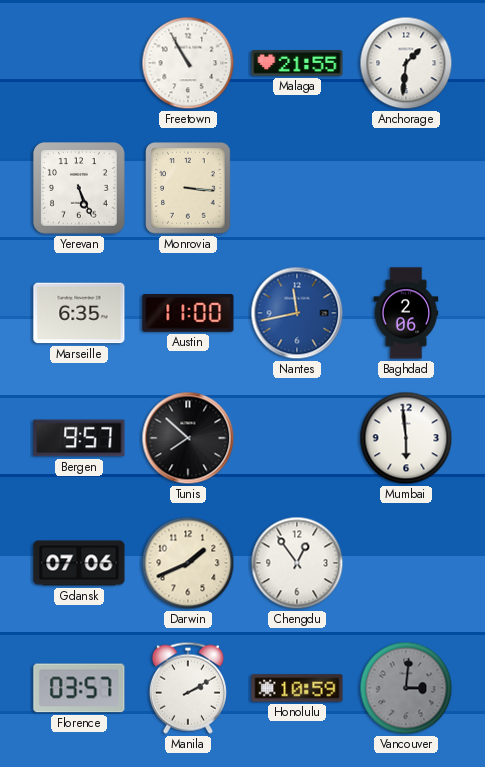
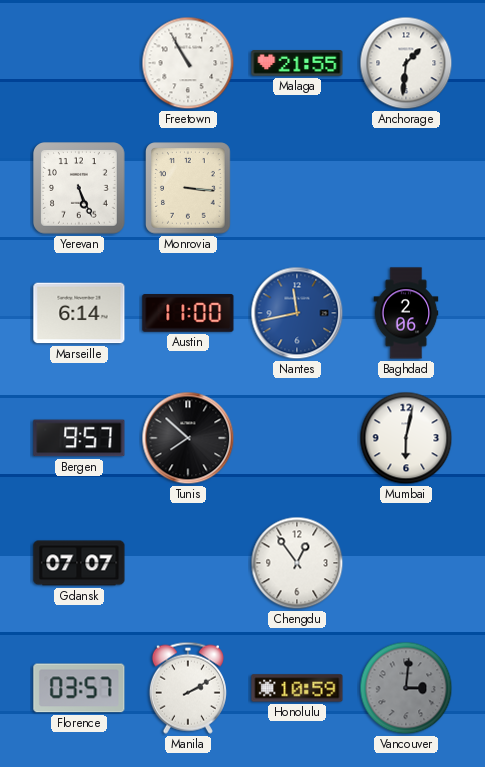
Marseille: 6:35 -> 6:14
Mumbai: 5:59 -> 6:02
Gdansk: 07:06 -> 07:07
Darwin: 1:41 -> none
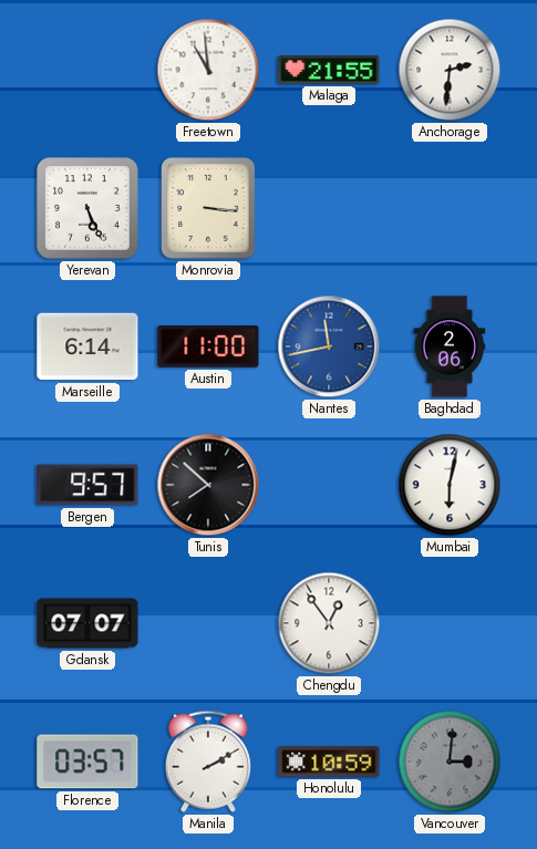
Freetown: 10:55 -> 10:59
Anchorage: 1:31 -> 2:31
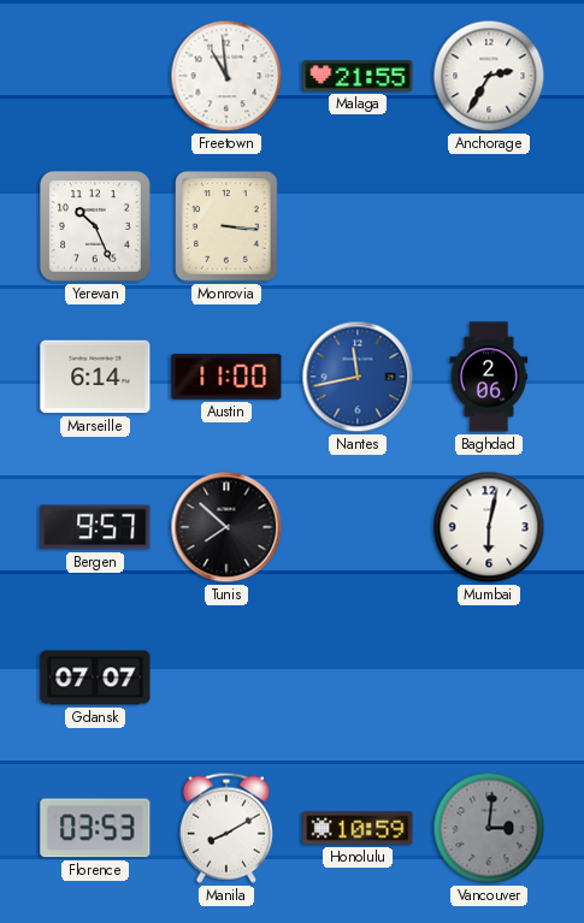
Anchorage: 2:31 -> 2:35
Yerevan: 5:26 -> 10:26
Chengdu: 12:54 -> none
Florence: 03:57 -> 03:53
Manila: 2:10 -> 8:10
